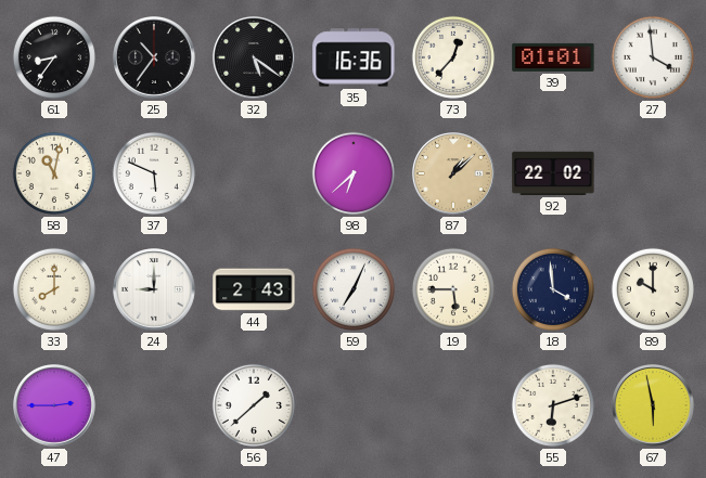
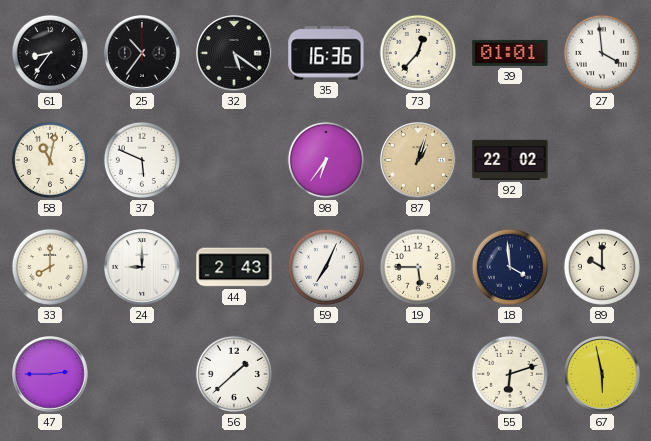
98: 6:38 -> 6:36
87: 1:08 -> 1:03
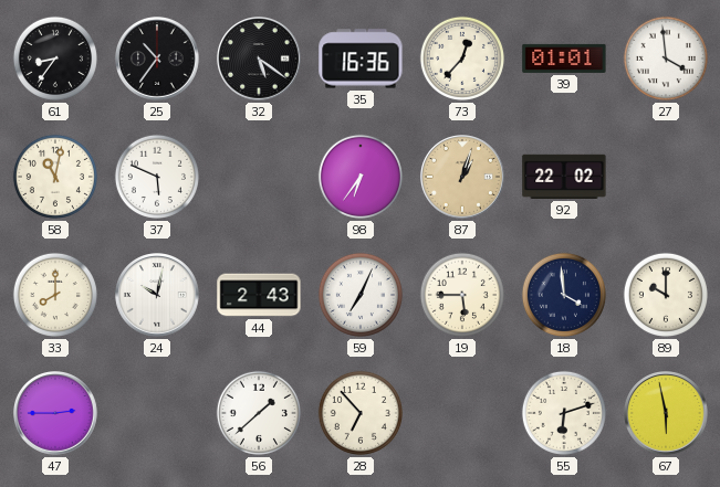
24: 9:00 -> 10:02
28: none -> 6:53
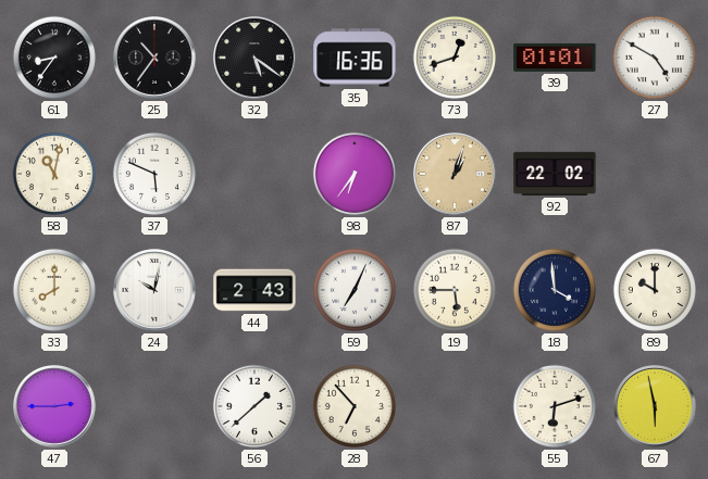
73: 12:37 -> 12:42
27: 3:59 -> 4:50
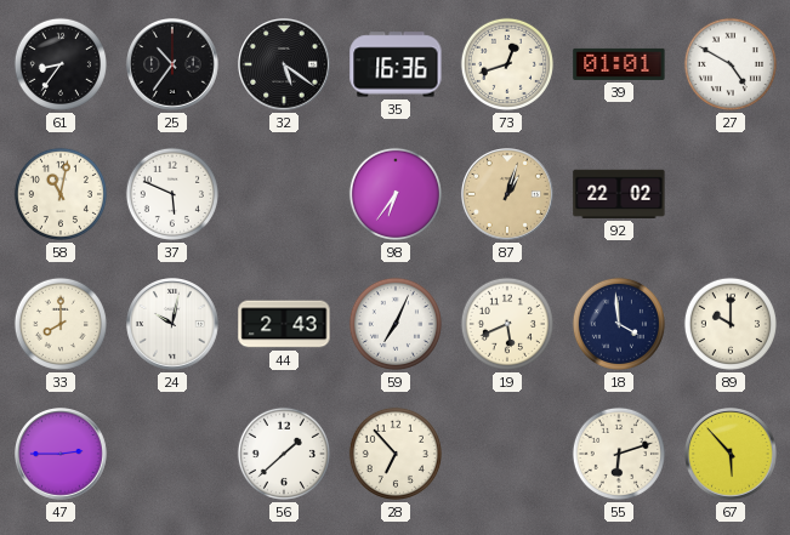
19: 5:45 -> 5:41
67: 5:58 -> 5:53
